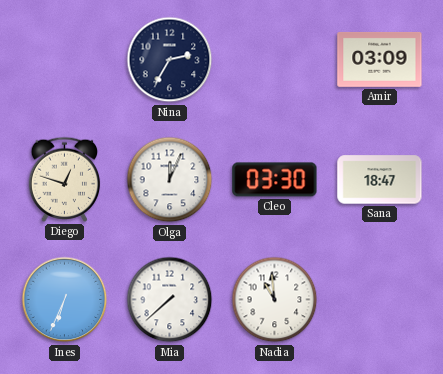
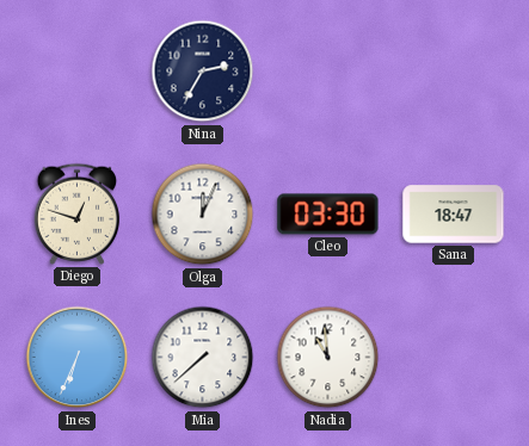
Amir: 03:09 -> none
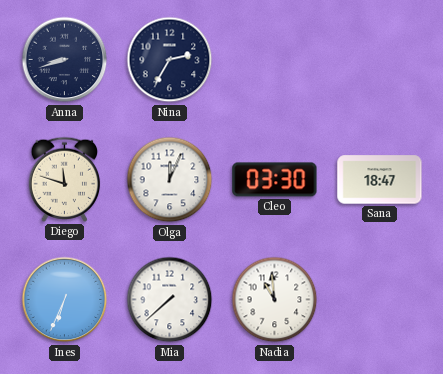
Anna: none -> 8:42
Diego: 12:48 -> 11:48
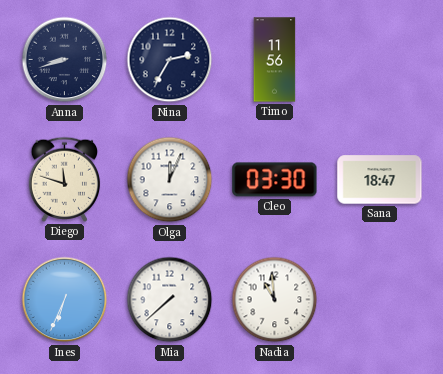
Timo: none -> 11:56
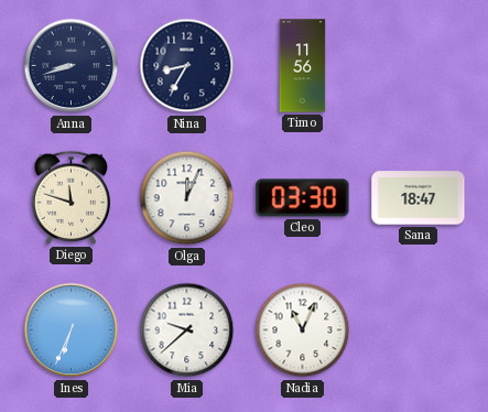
Nina: 2:35 -> 8:35
Mia: 7:38 -> 9:38
Nadia: 10:59 -> 11:04
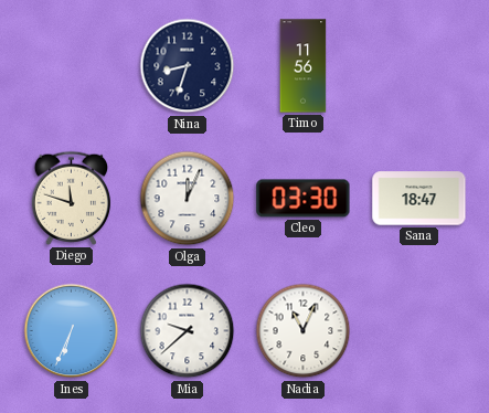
Anna: 8:42 -> none
Nina: 8:35 -> 8:33
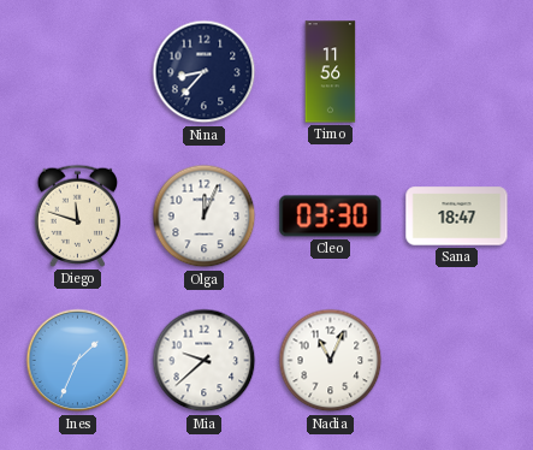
Nina: 8:33 -> 8:37
Ines: 6:34 -> 1:34
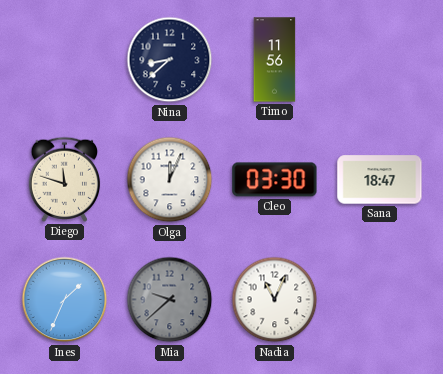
Nina: 8:37 -> 8:38
Mia dial: white -> grey
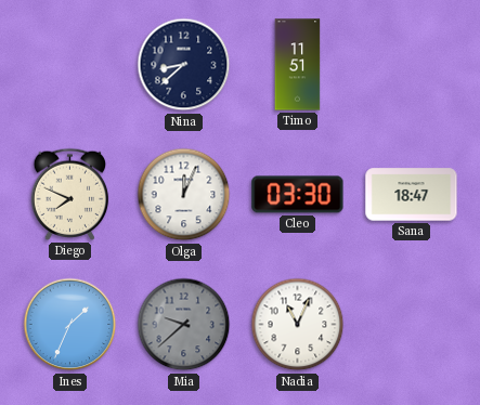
Timo: 11:56 -> 11:51
Diego: 11:48 -> 7:49
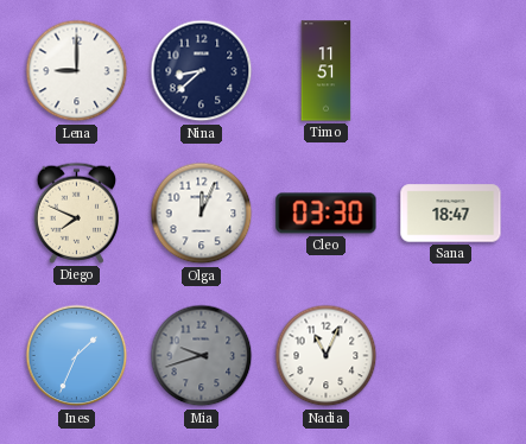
Lena: none -> 9:00
Mia: 9:38 -> 9:42
